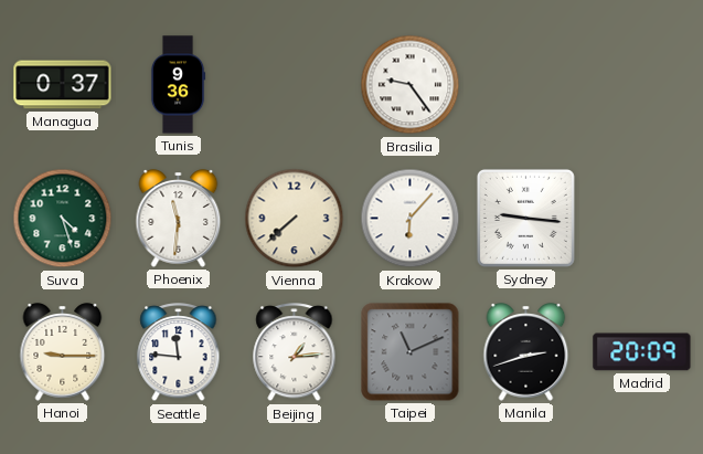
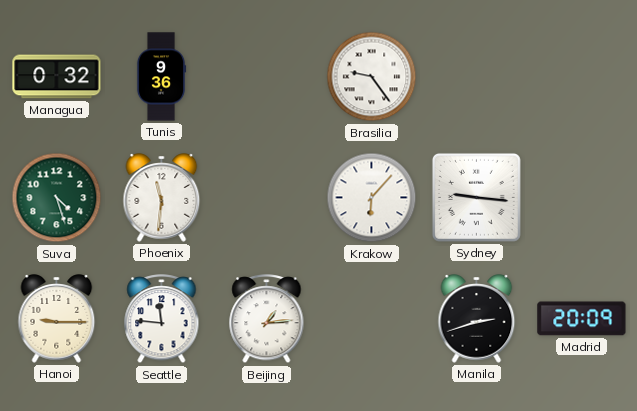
Managua: 0:37 -> 0:32
Vienna: 7:38 -> none
Taipei: 11:11 -> none
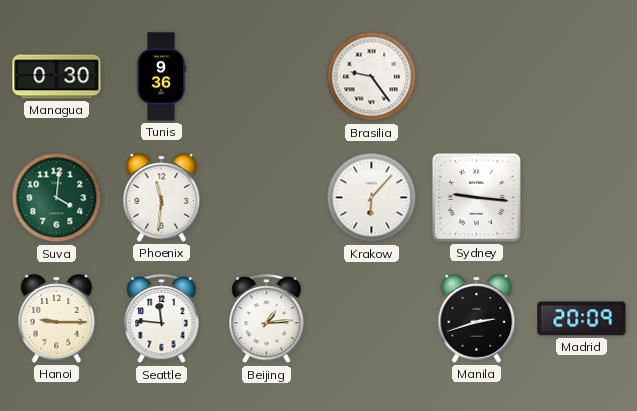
Managua: 0:32 -> 0:30
Suva: 4:27 -> 4:01
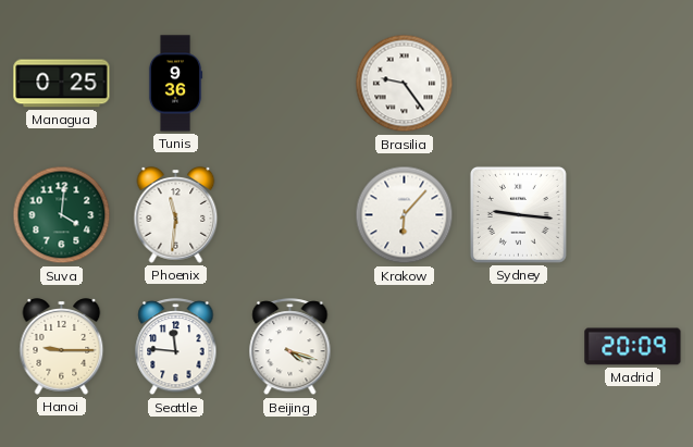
Managua: 0:30 -> 0:25
Beijing: 1:14 -> 4:18
Manila: 2:42 -> none
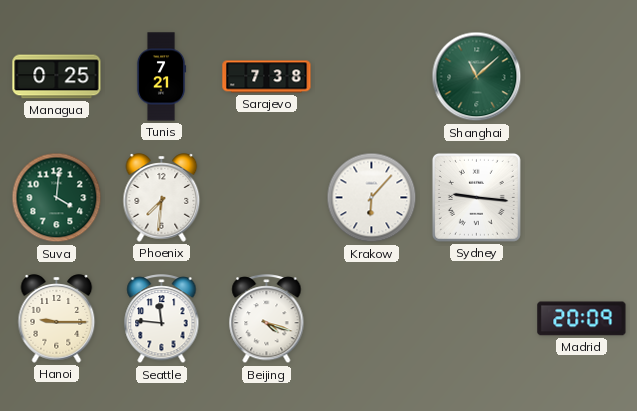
Tunis: 9:36 -> 7:21
Sarajevo: none -> 7:38
Brasilia: 9:24 -> none
Shanghai: none -> 11:08
Phoenix: 11:31 -> 7:31
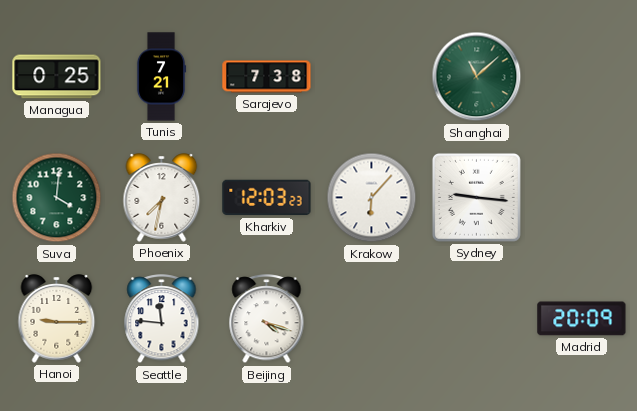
Phoenix: 7:31 -> 7:32
Kharkiv: none -> 12:03
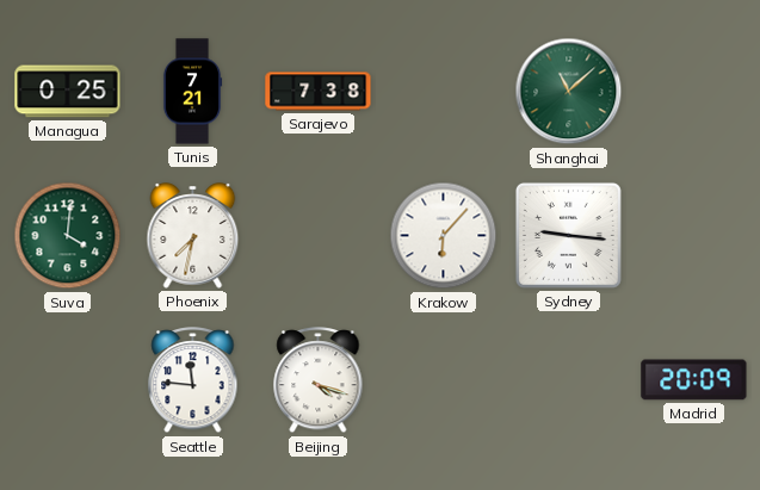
Kharkiv: 12:03 -> none
Hanoi: 9:15 -> none
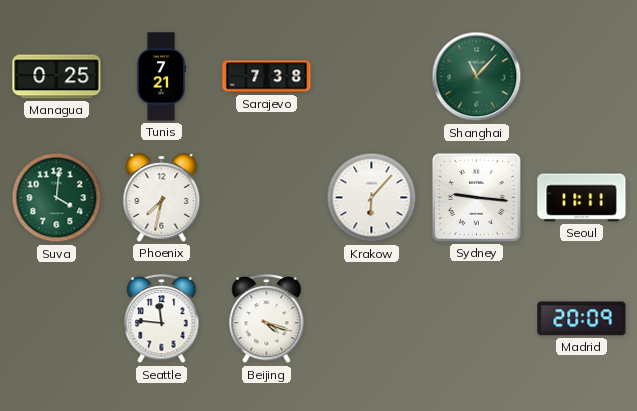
Shanghai: 11:08 -> 11:07
Seoul: none -> 11:11
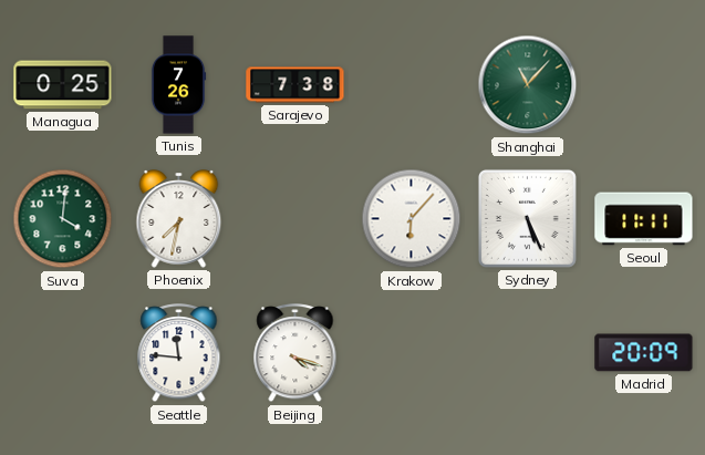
Tunis: 7:21 -> 7:26
Sydney: 9:16 -> 5:26
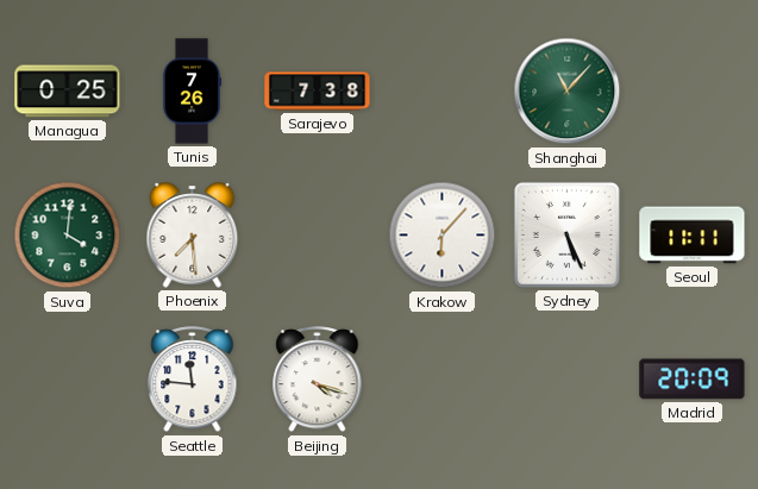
Phoenix: 7:32 -> 7:29
